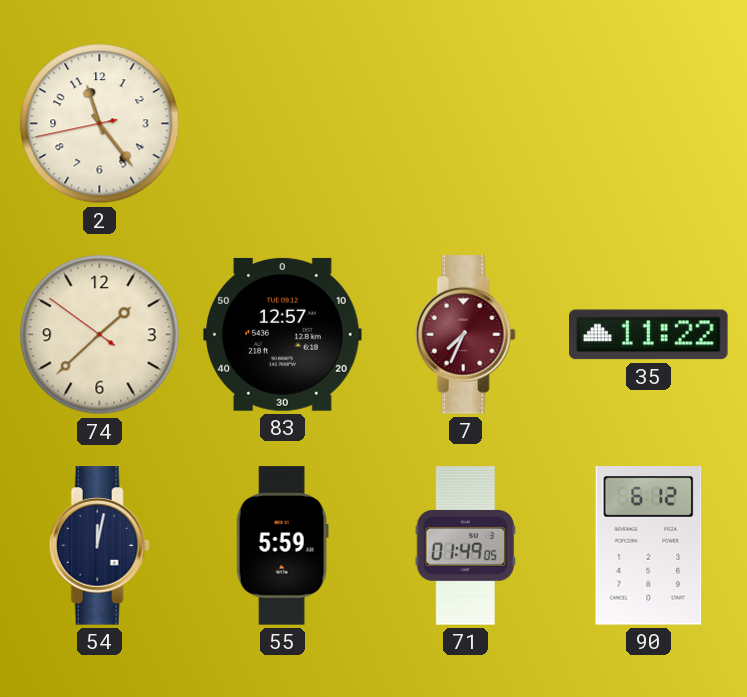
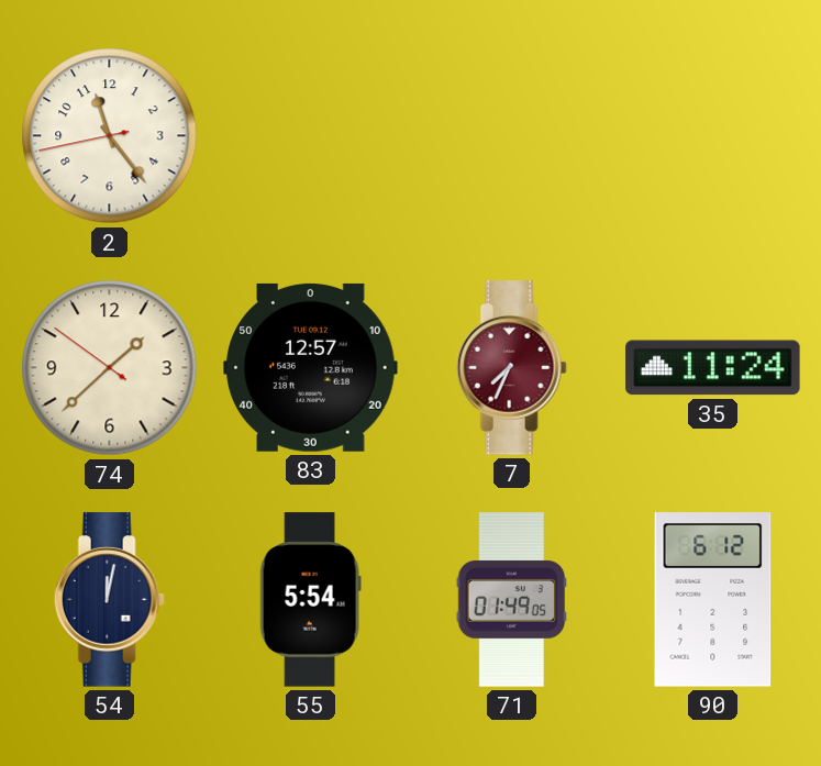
35: 11:22 -> 11:24
55: 5:59 -> 5:54
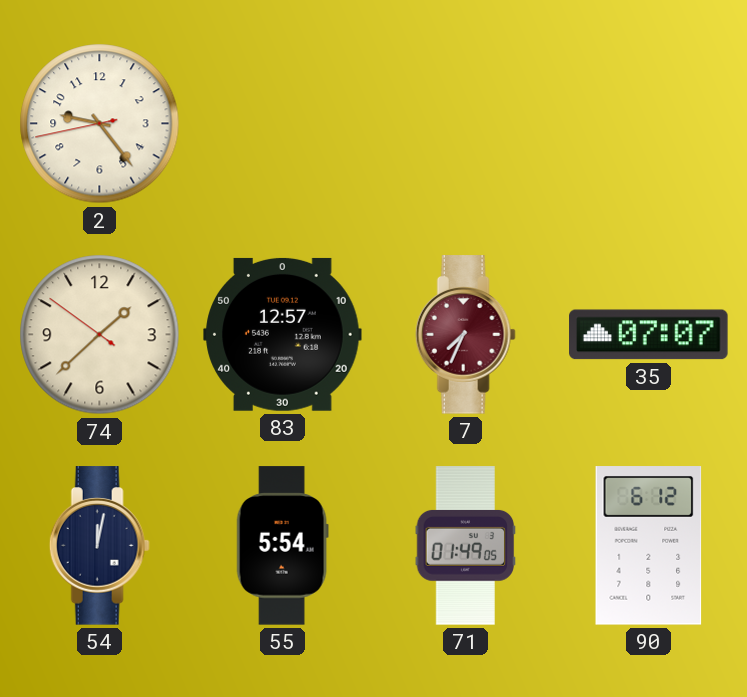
2: 11:23 -> 9:23
35: 11:24 -> 07:07
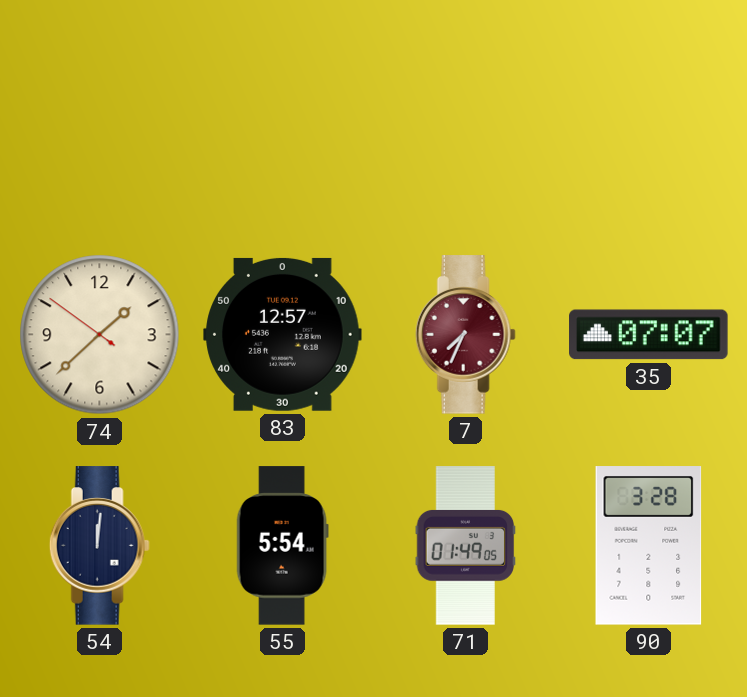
2: 9:23 -> none
54: 12:02 -> 12:01
90: 6:12 -> 3:28
